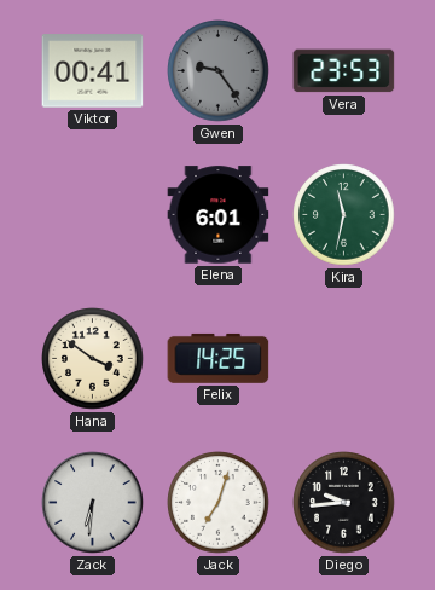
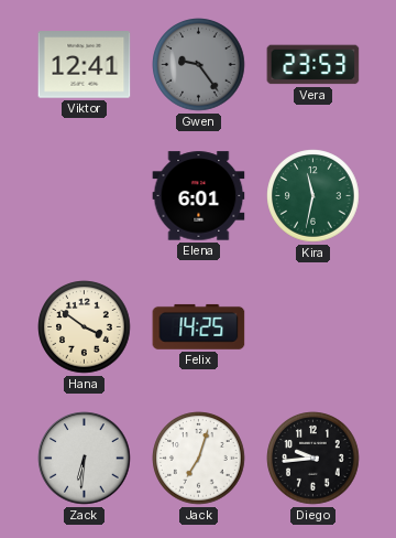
Viktor: 00:41 -> 12:41
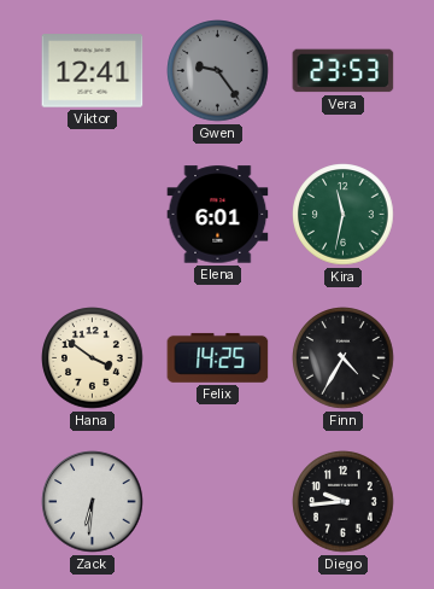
Finn: none -> 4:35
Jack: 7:03 -> none
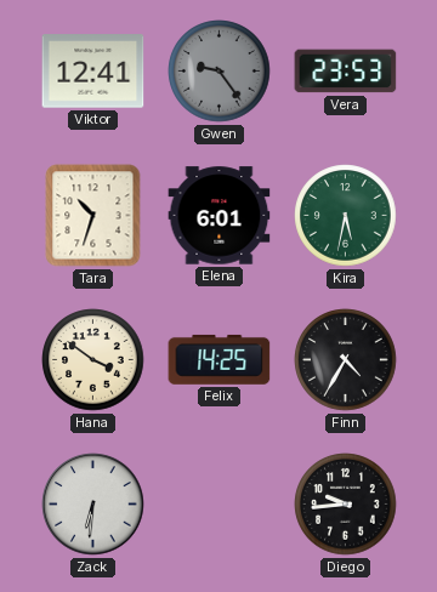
Tara: none -> 10:33
Kira: 11:32 -> 5:32
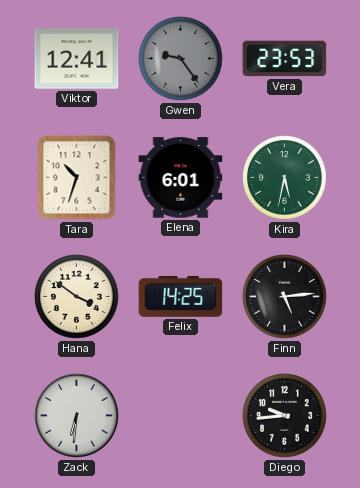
Finn: 4:35 -> 5:14
